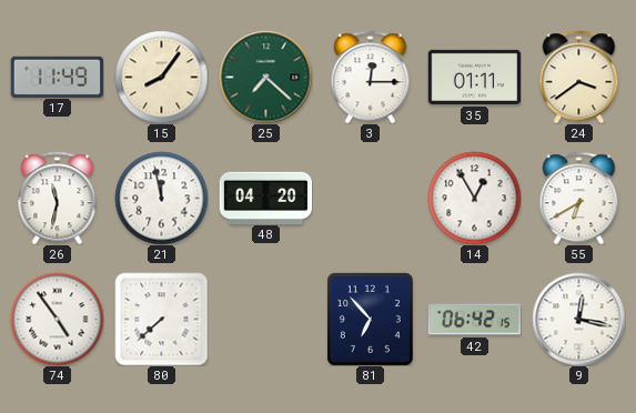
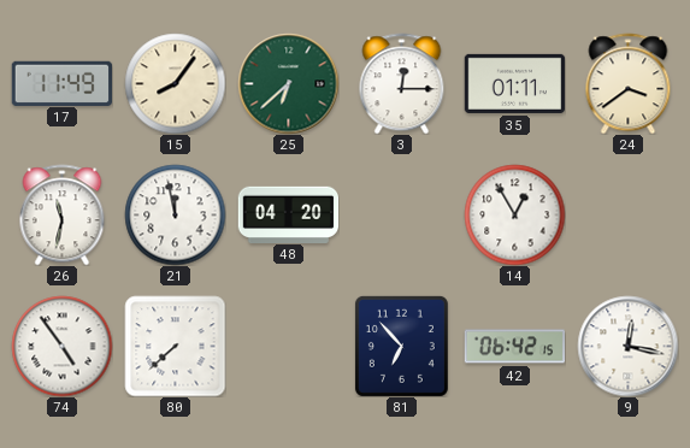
25: 7:22 -> 6:38
55: 6:40 -> none
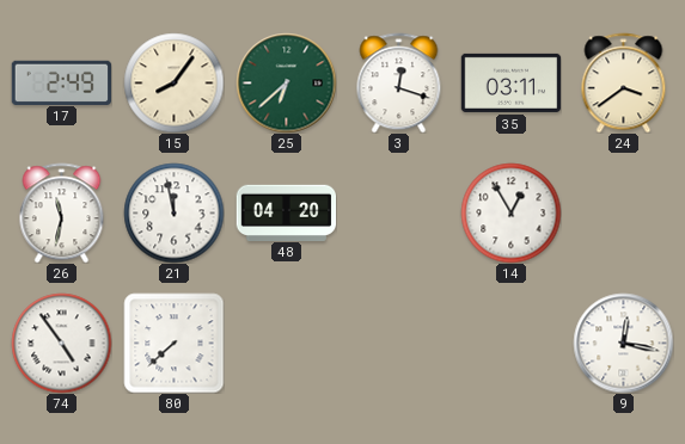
17: 11:49 -> 2:49
3: 12:15 -> 12:18
35: 01:11 -> 03:11
81: 6:53 -> none
42: 06:42 -> none
